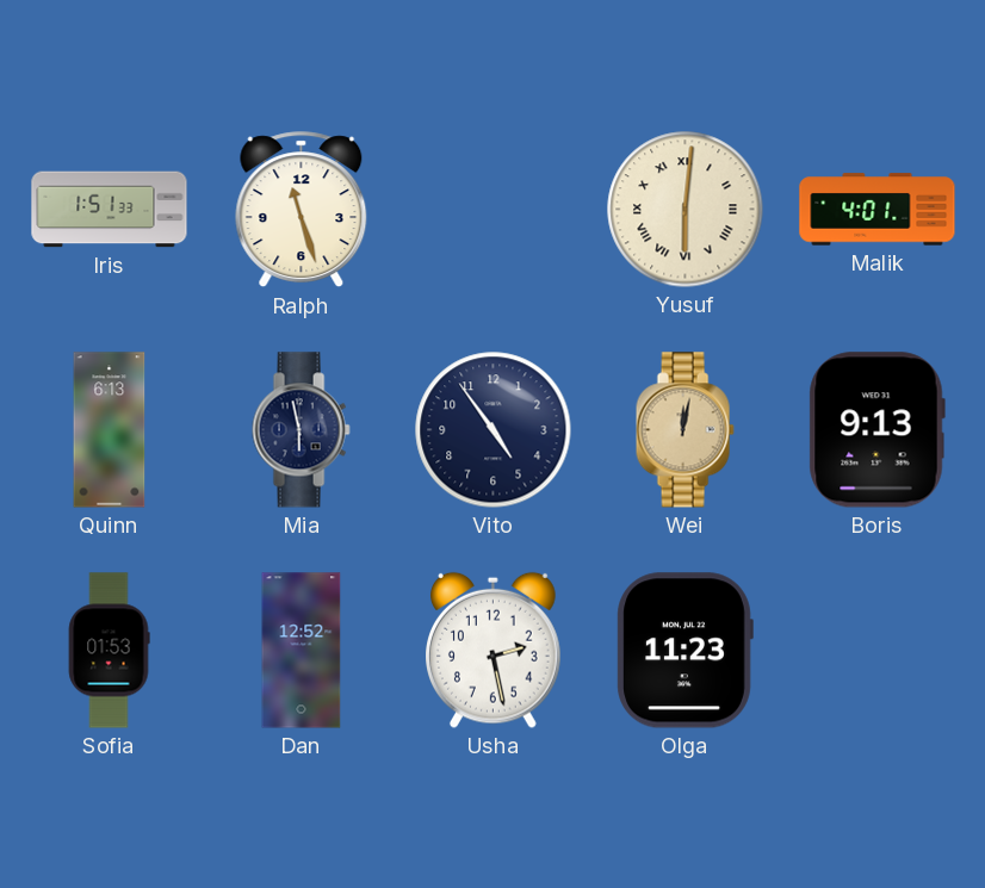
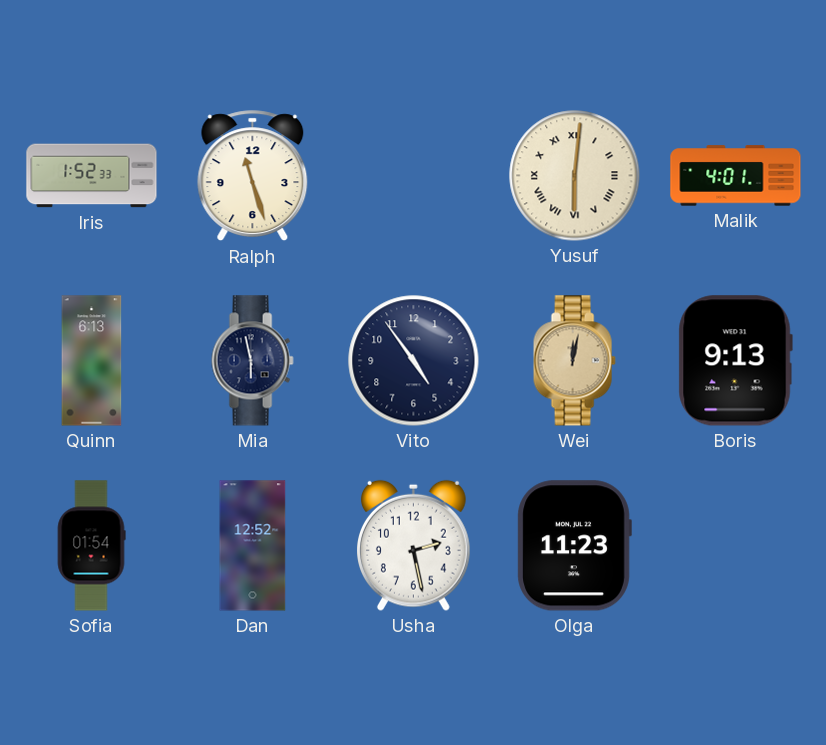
Iris: 1:51 -> 1:52
Sofia: 01:53 -> 01:54
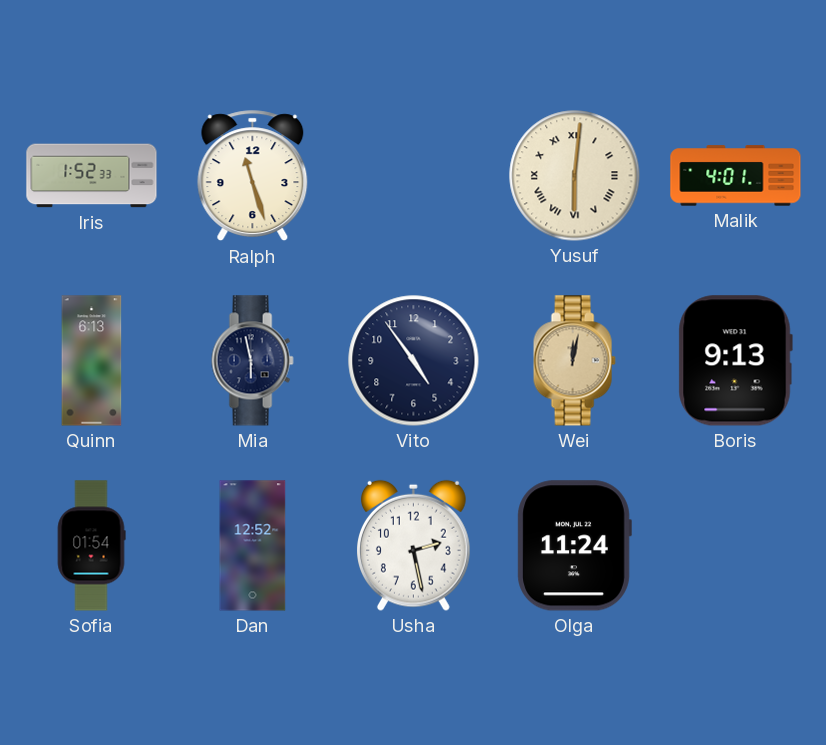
Olga: 11:23 -> 11:24
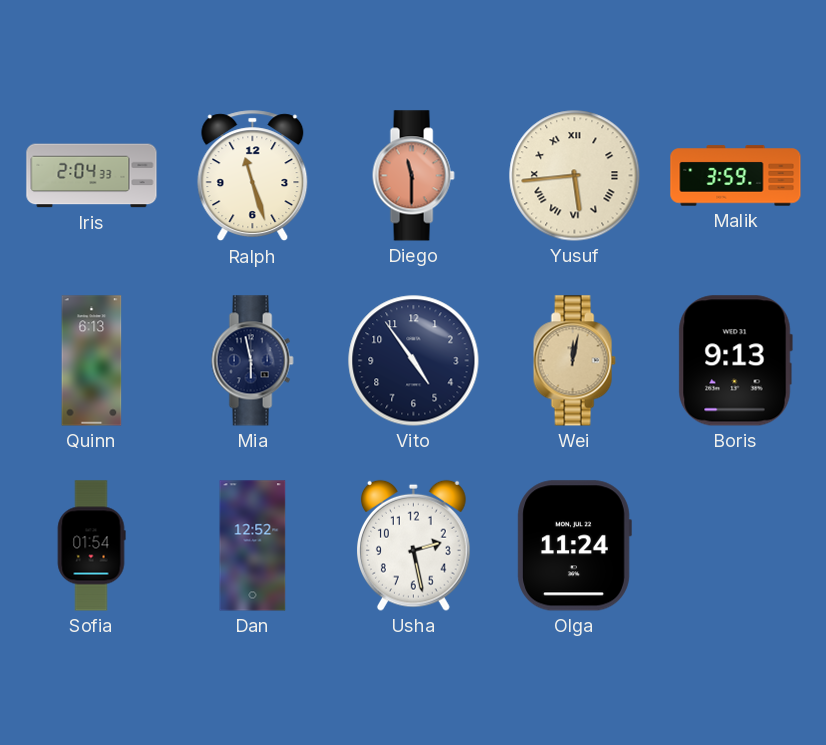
Iris: 1:52 -> 2:04
Diego: none -> 11:30
Yusuf: 6:01 -> 5:44
Malik: 4:01 -> 3:59
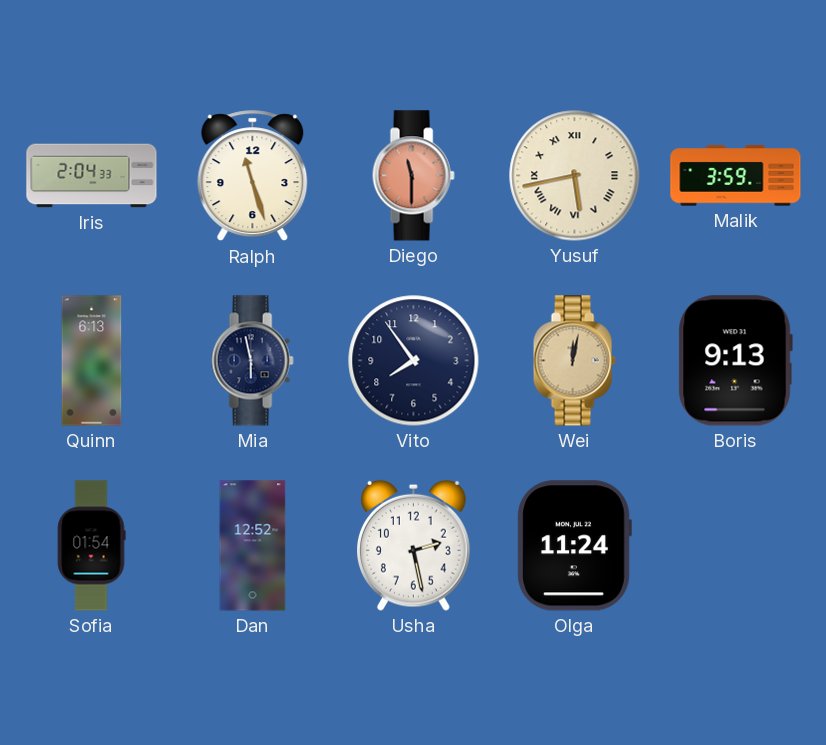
Yusuf: 5:44 -> 5:43
Vito: 4:54 -> 7:54
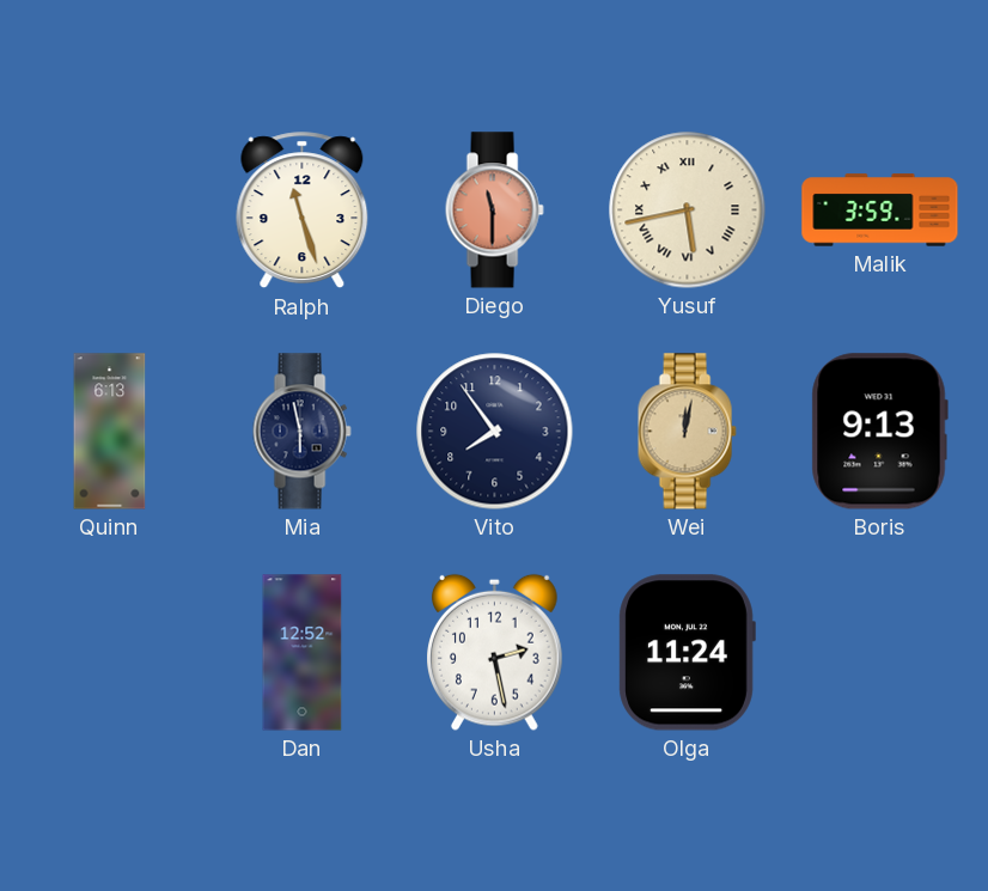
Iris: 2:04 -> none
Sofia: 01:54 -> none
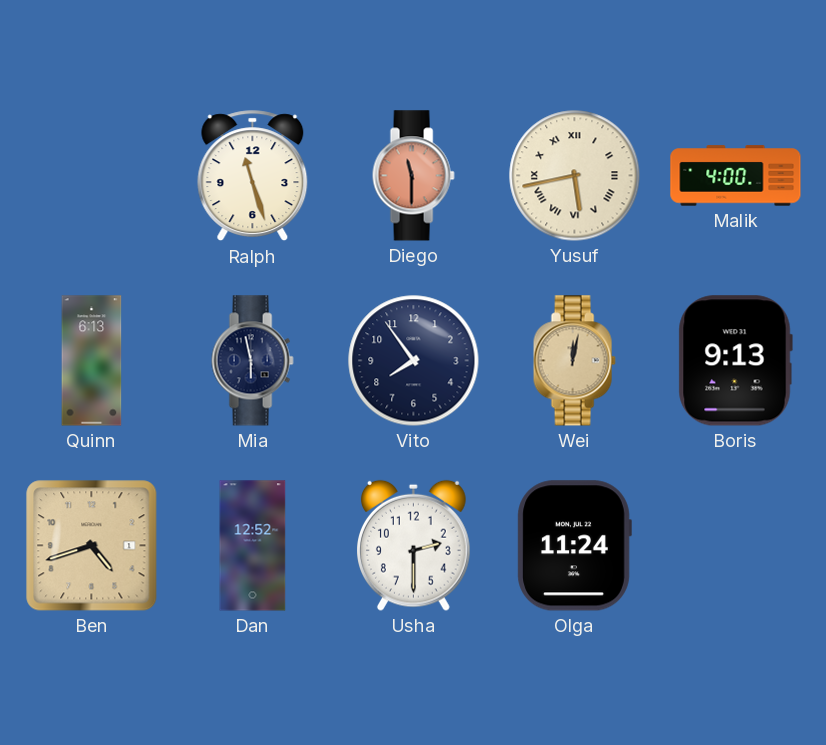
Malik: 3:59 -> 4:00
Ben: none -> 4:42
Usha: 2:28 -> 2:30
